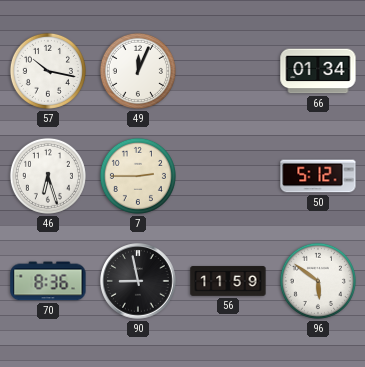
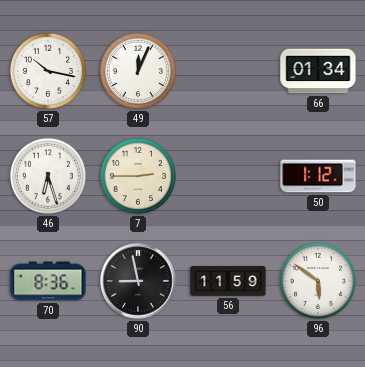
50: 5:12 -> 1:12
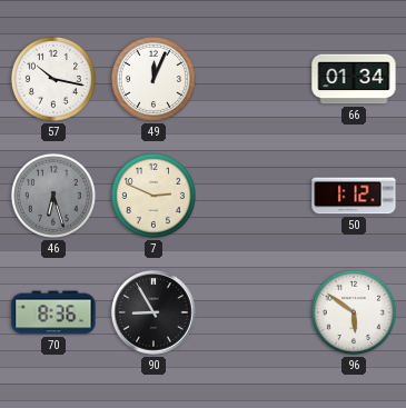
46 dial: white -> grey
7: 2:45 -> 2:49
90: 8:58 -> 8:55
56: 11:59 -> none
